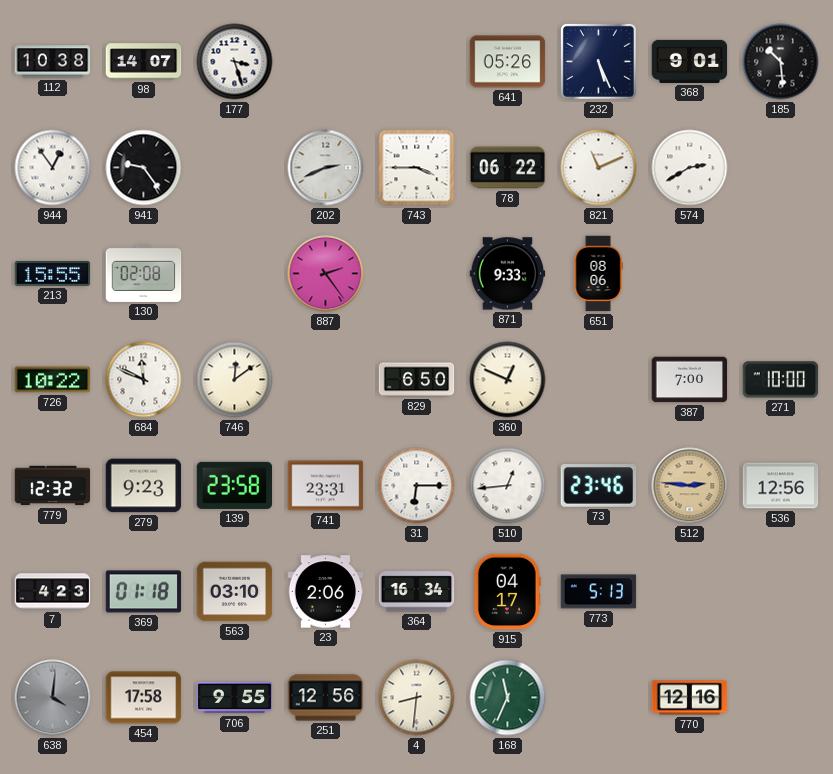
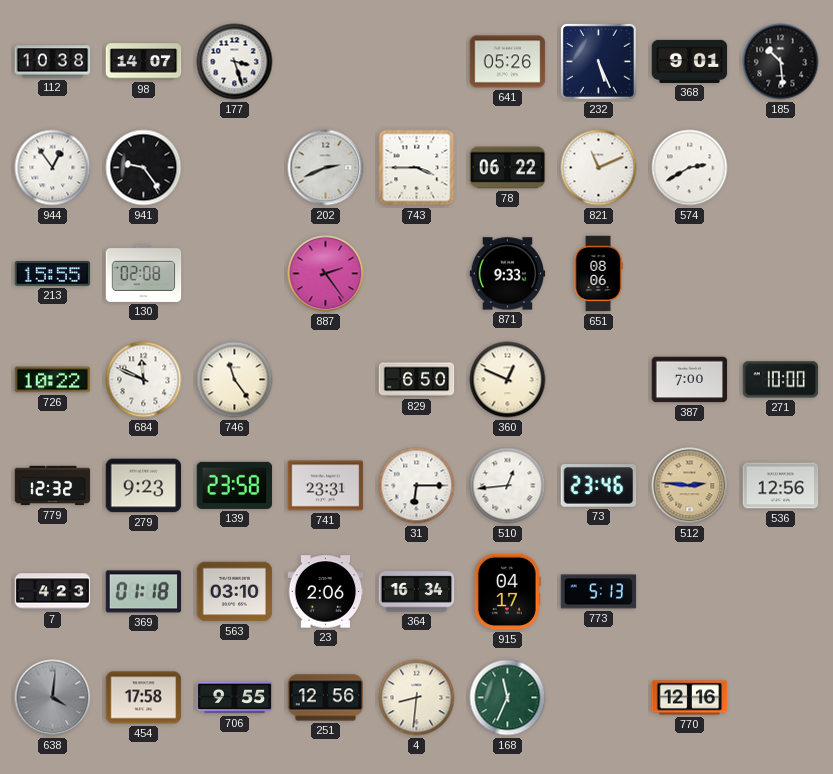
746: 12:09 -> 11:24
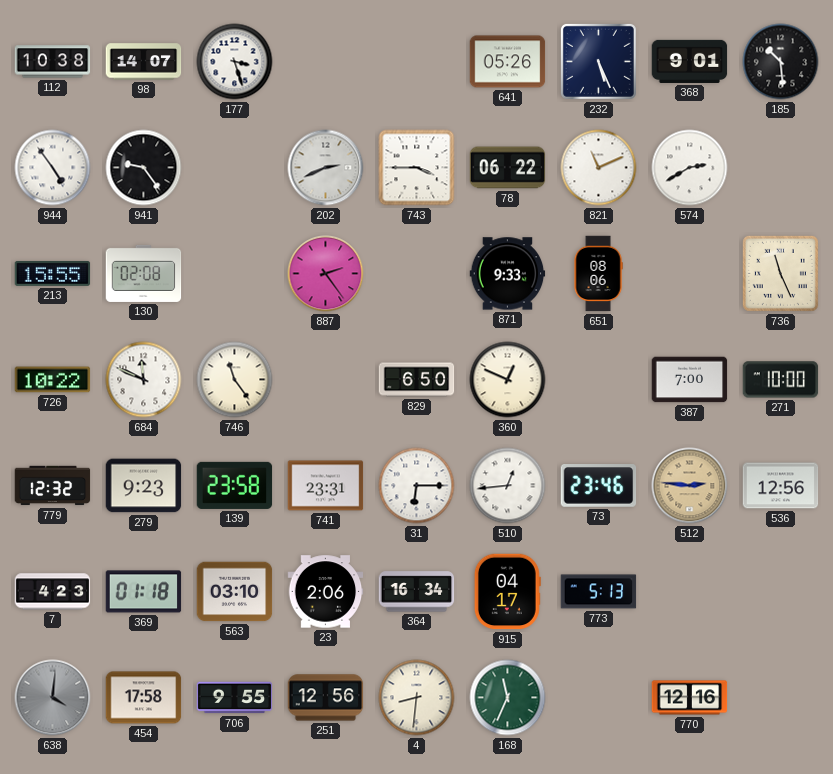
944: 12:54 -> 4:54
736: none -> 11:26
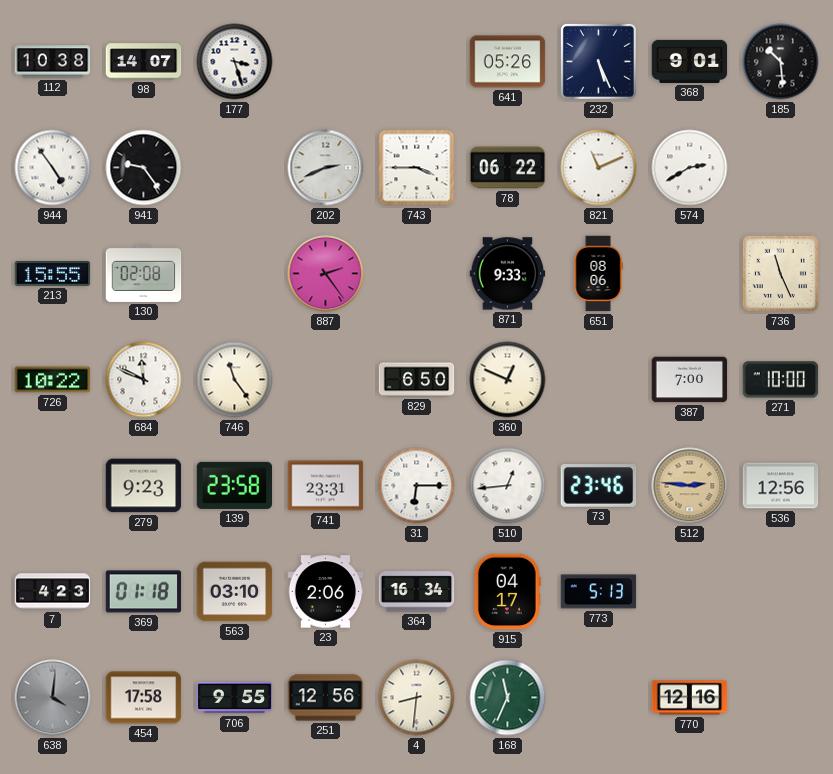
779: 12:32 -> none
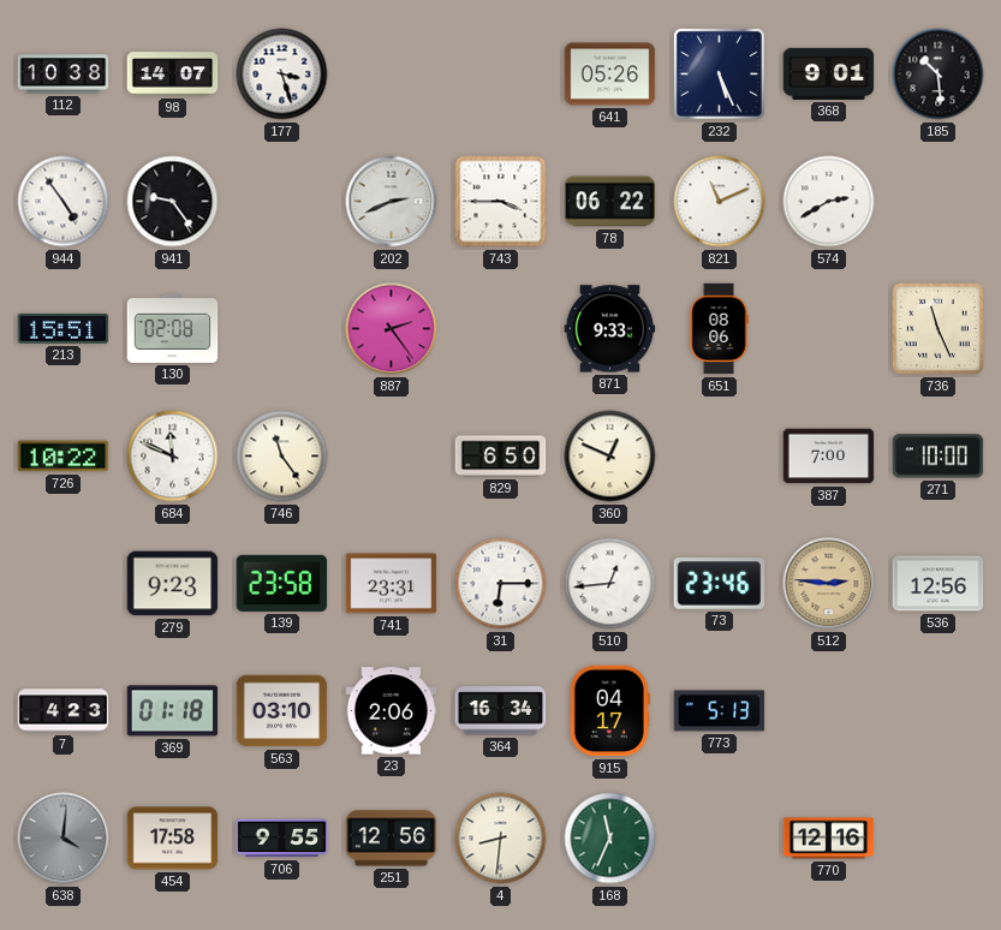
213: 15:55 -> 15:51
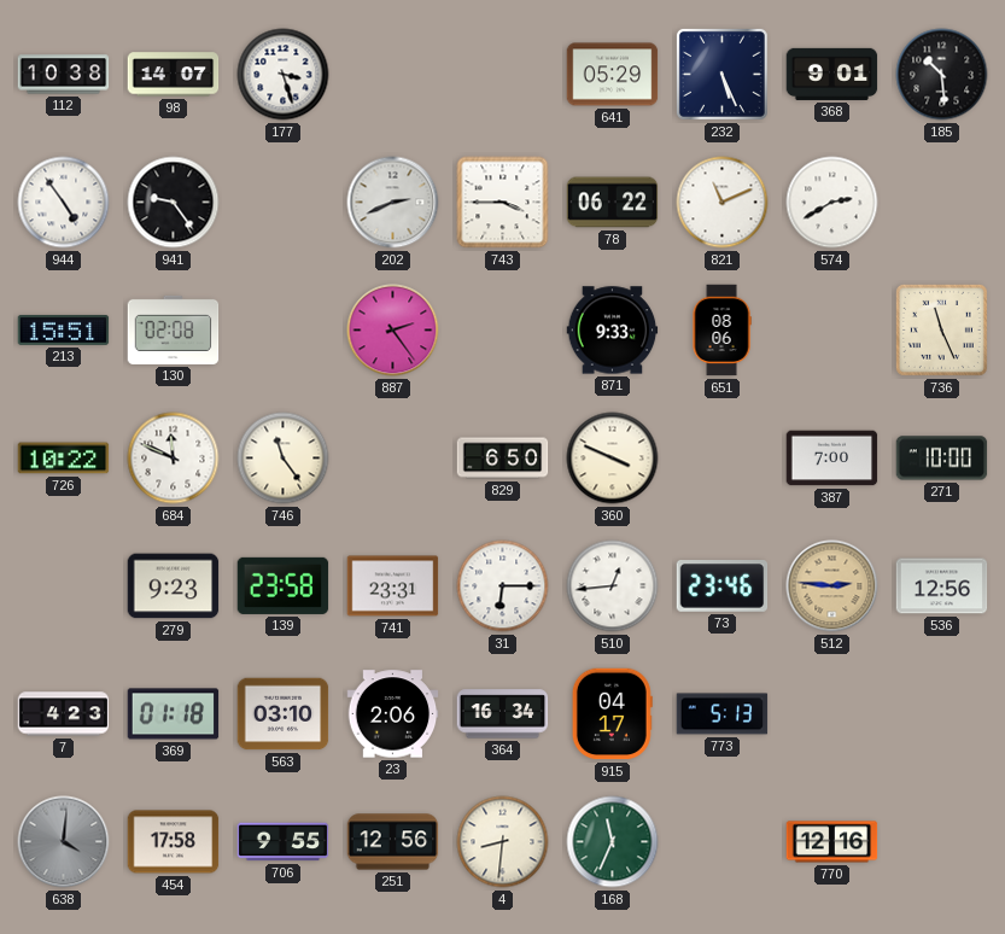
641: 05:26 -> 05:29
360: 12:49 -> 3:49
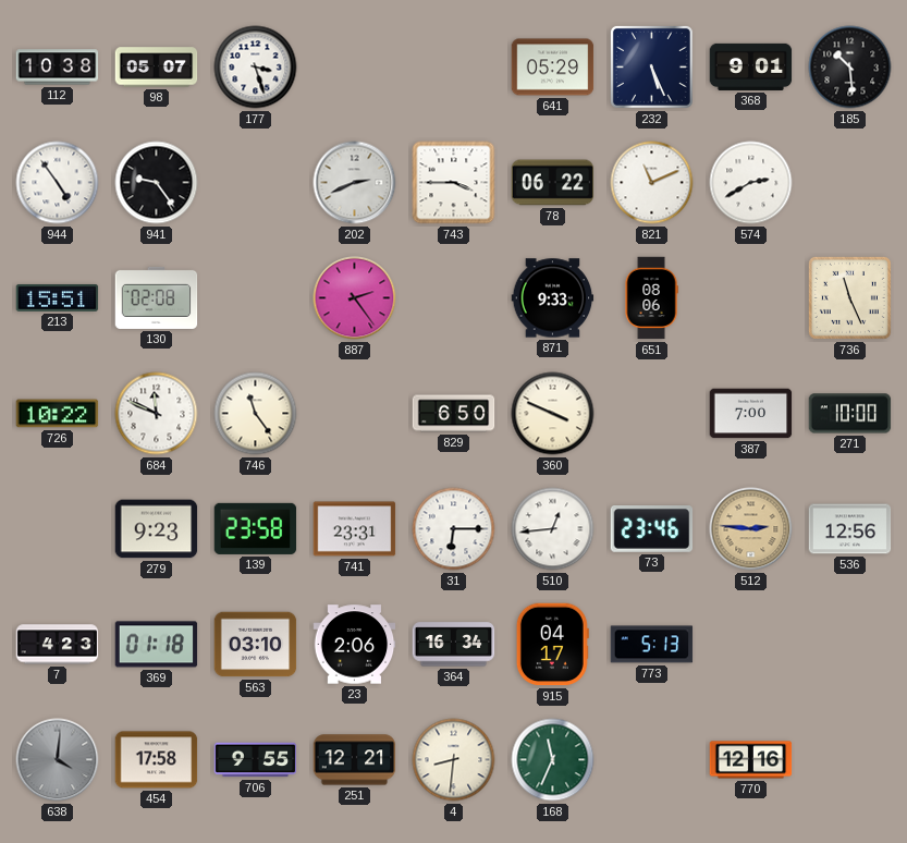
98: 14:07 -> 05:07
251: 12:56 -> 12:21
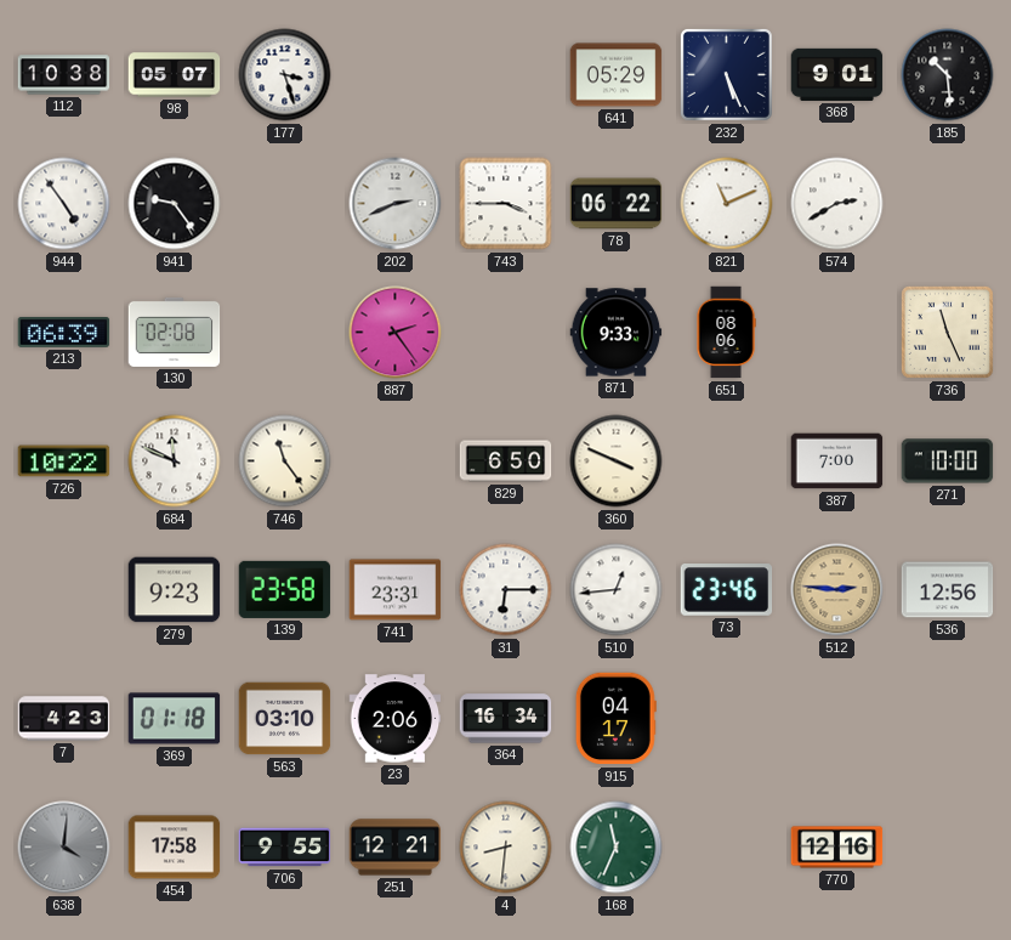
213: 15:51 -> 06:39
773: 5:13 -> none
